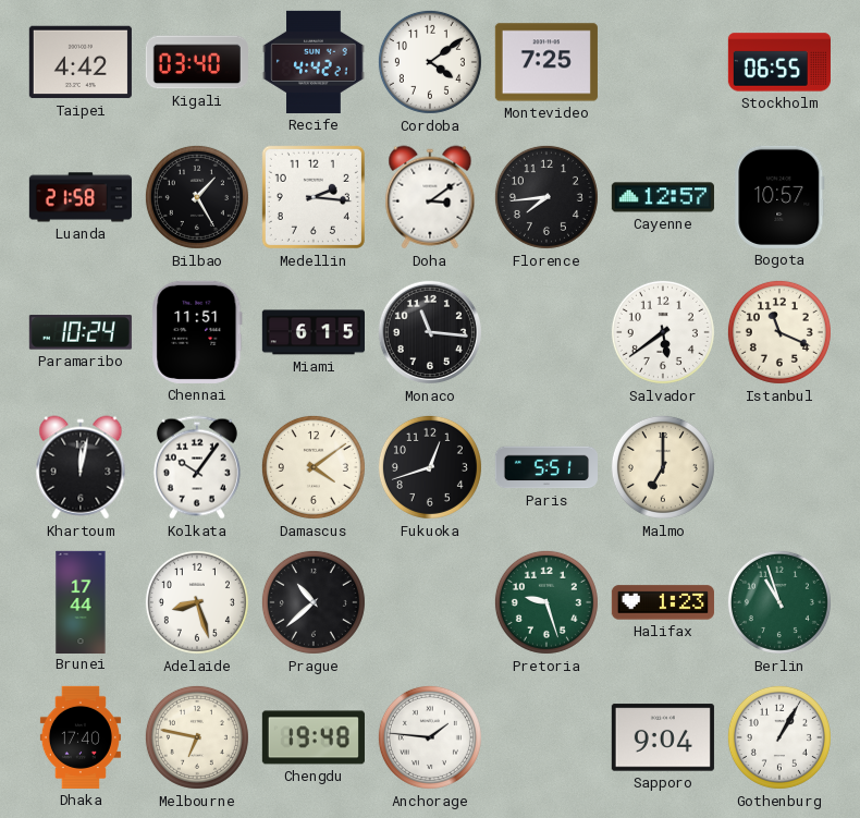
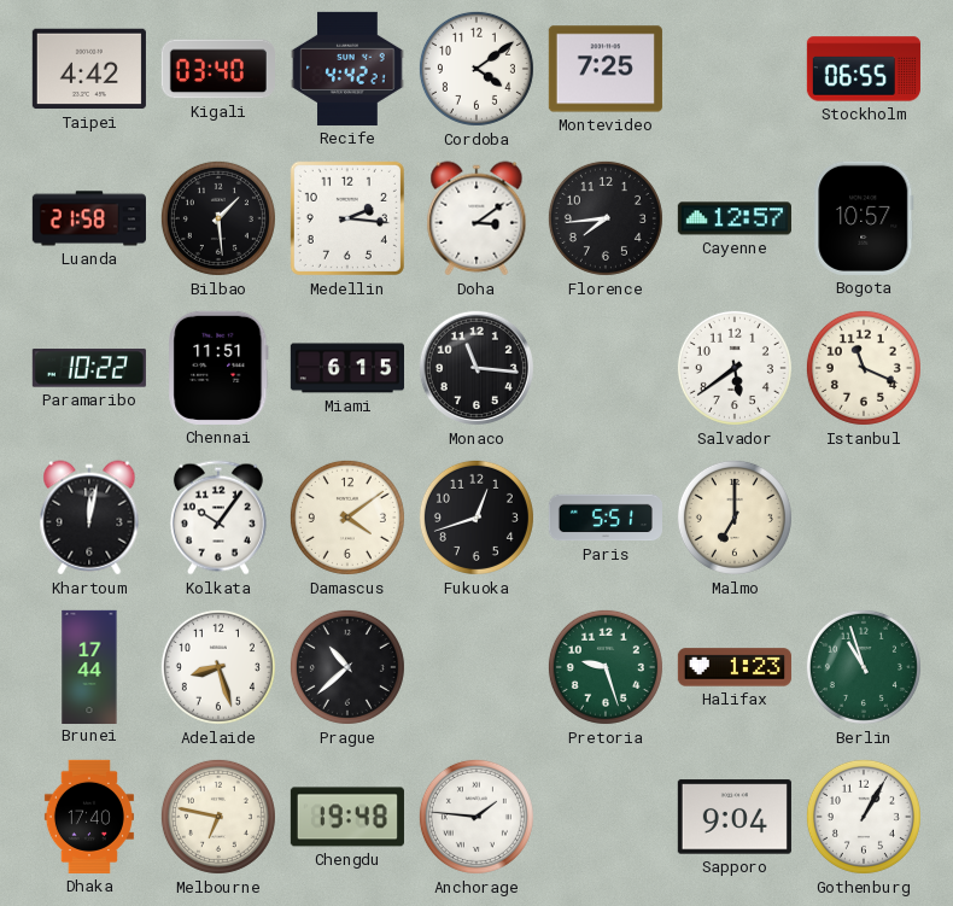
Bilbao: 1:25 -> 1:29
Paramaribo: 10:24 -> 10:22
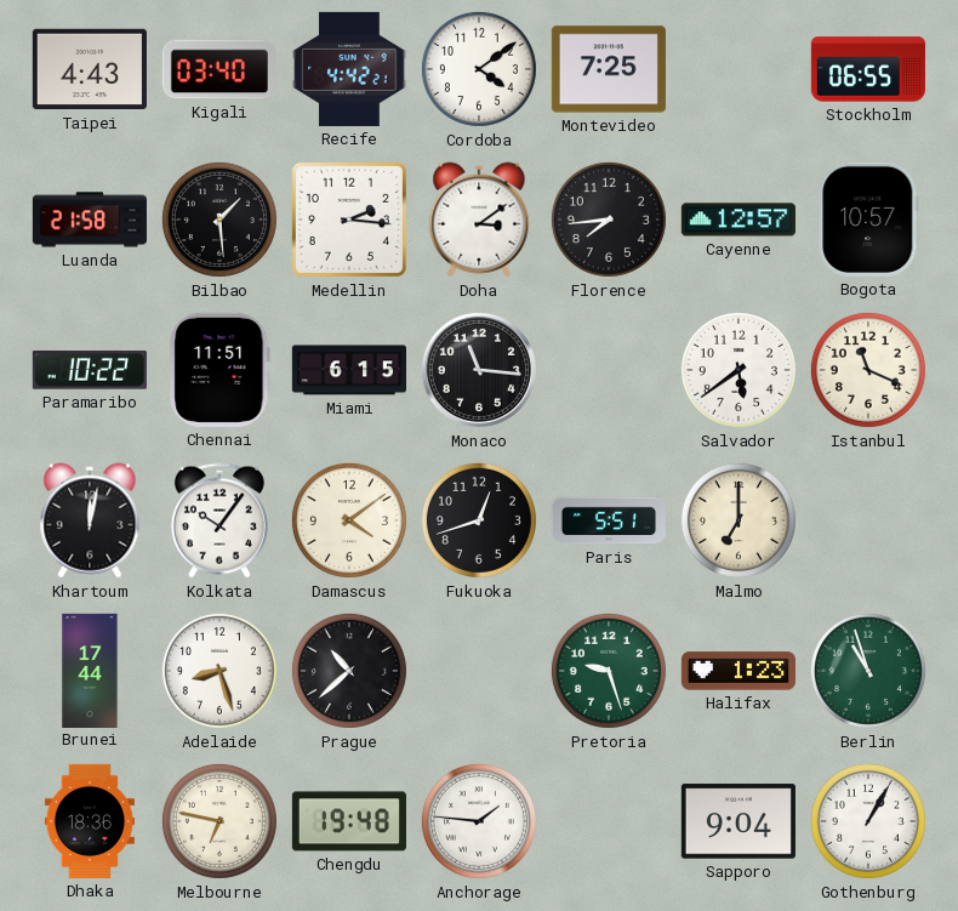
Taipei: 4:42 -> 4:43
Dhaka: 17:40 -> 18:36
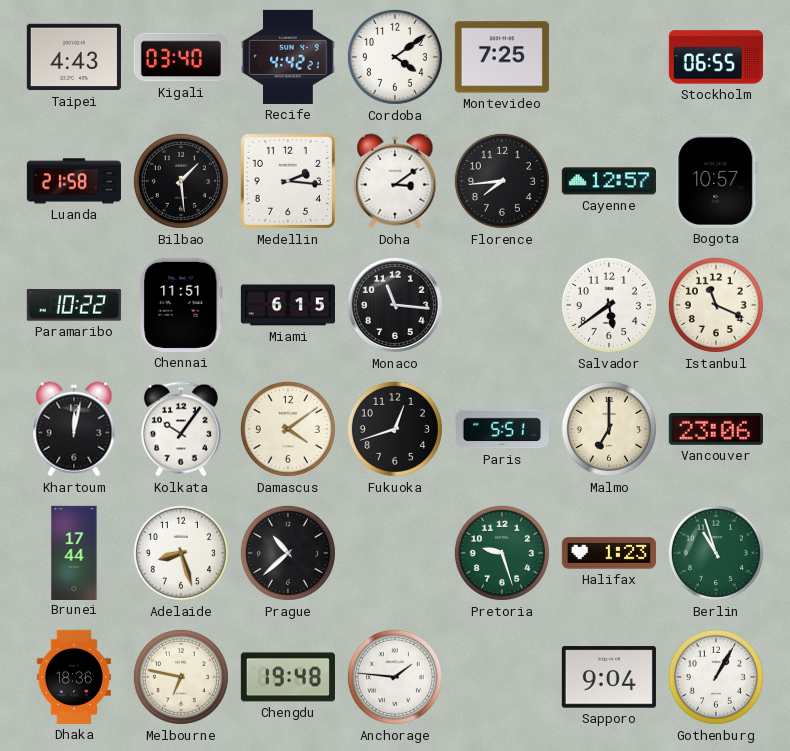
Vancouver: none -> 23:06
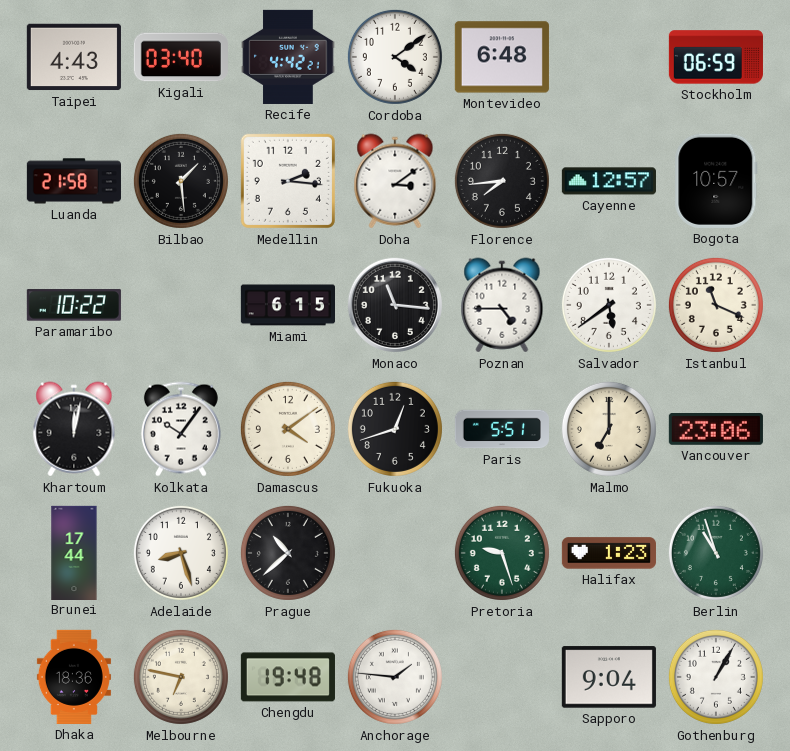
Montevideo: 7:25 -> 6:48
Stockholm: 06:55 -> 06:59
Chennai: 11:51 -> none
Poznan: none -> 4:45
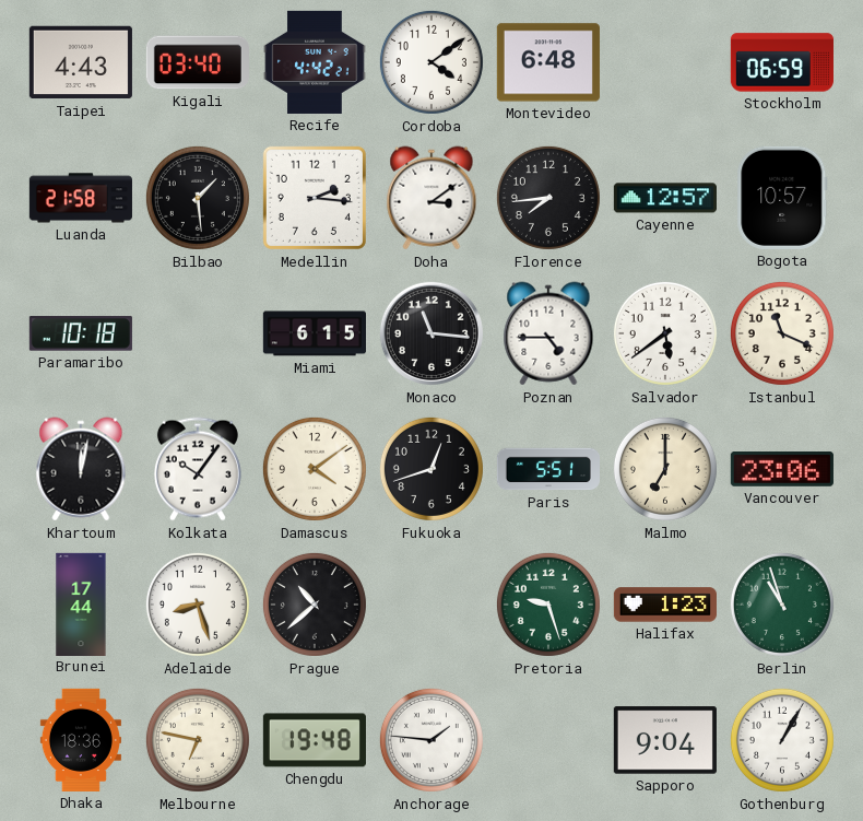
Paramaribo: 10:22 -> 10:18
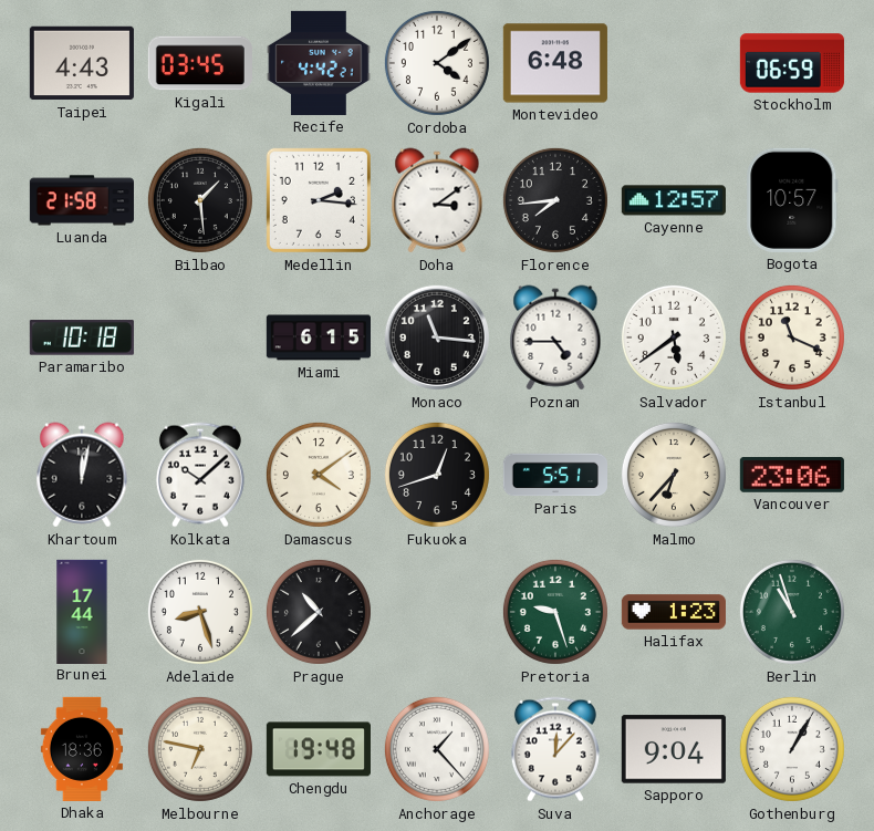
Kigali: 03:40 -> 03:45
Kolkata: 10:06 -> 10:08
Malmo: 7:00 -> 6:37
Anchorage: 1:46 -> 1:23
Suva: none -> 12:07
